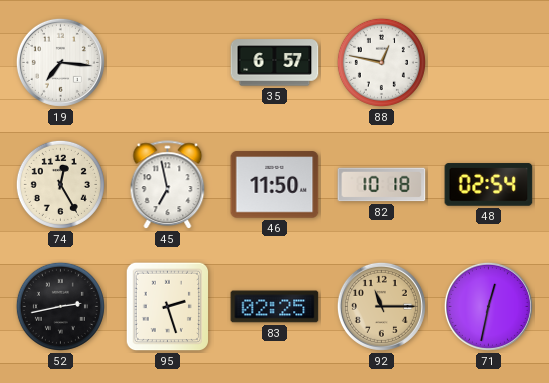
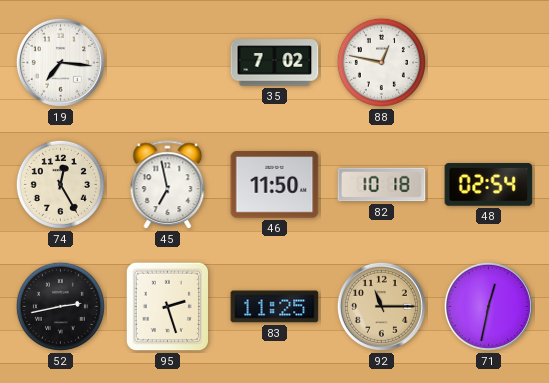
35: 6:57 -> 7:02
83: 02:25 -> 11:25
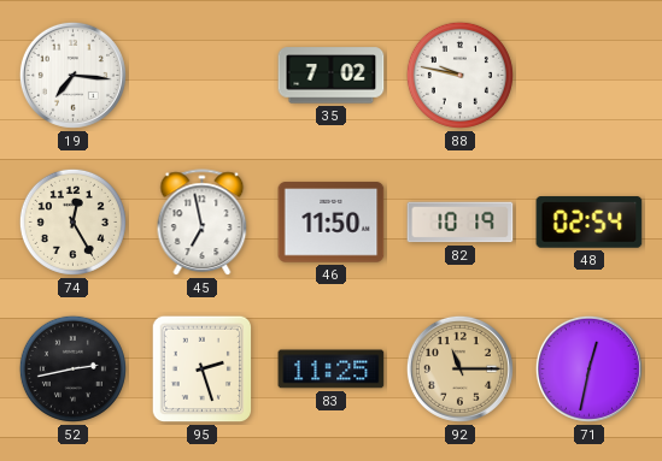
88: 12:47 -> 9:47
82: 10:18 -> 10:19
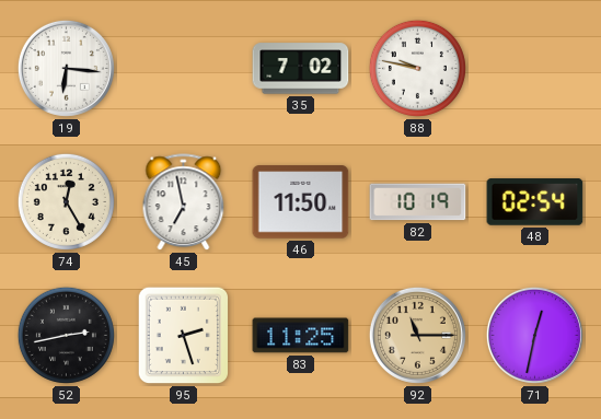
19: 7:16 -> 6:16
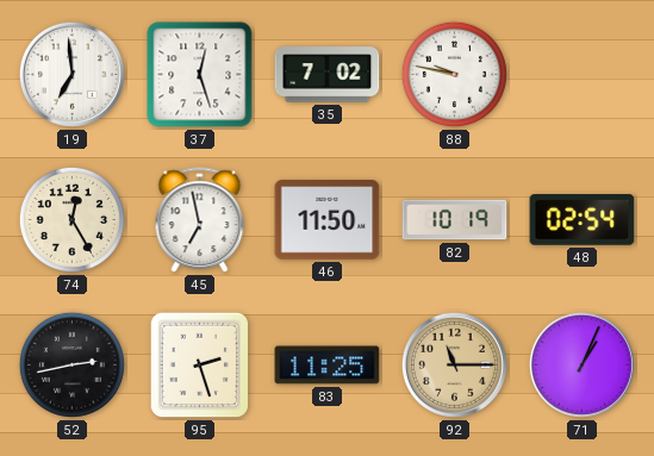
19: 6:16 -> 6:59
37: none -> 12:27
71: 12:32 -> 1:04
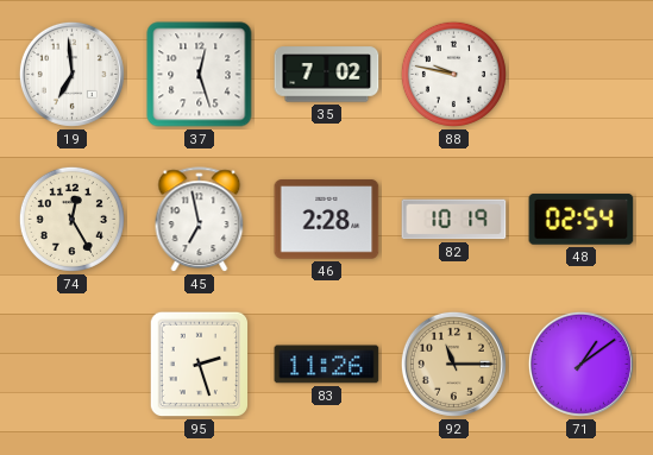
46: 11:50 -> 2:28
52: 2:43 -> none
83: 11:25 -> 11:26
71: 1:04 -> 1:09
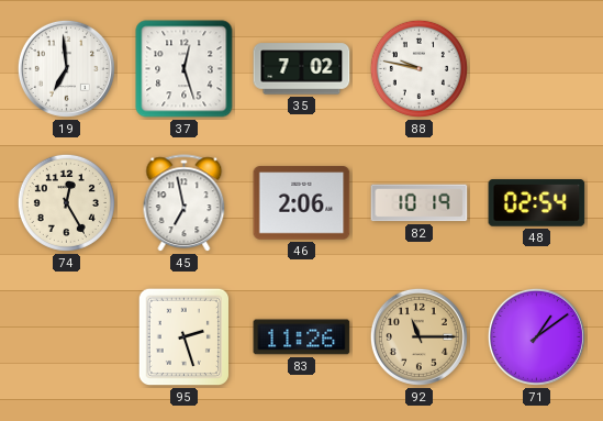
46: 2:28 -> 2:06
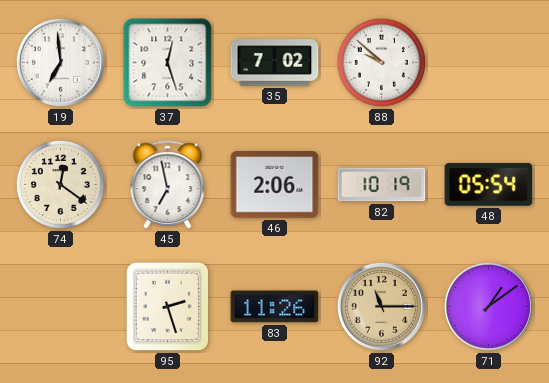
88: 9:47 -> 9:52
74: 12:25 -> 12:21
48: 02:54 -> 05:54
